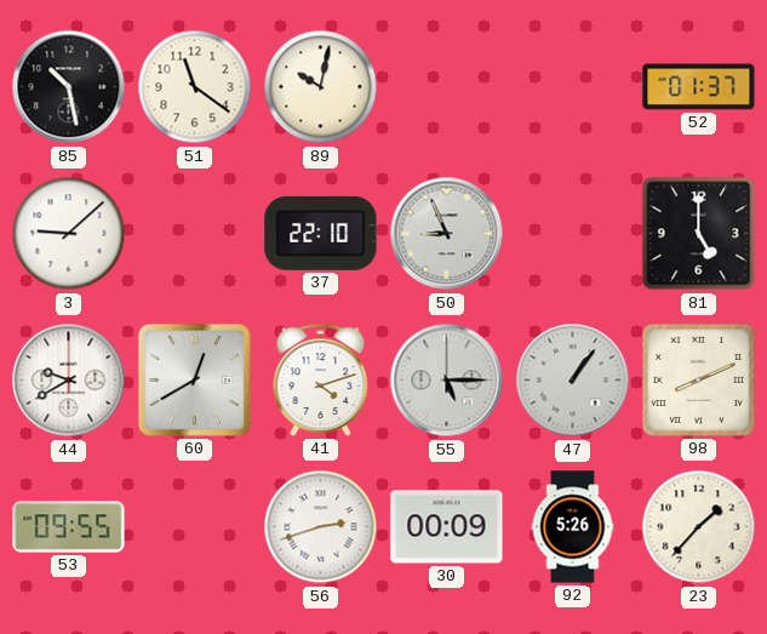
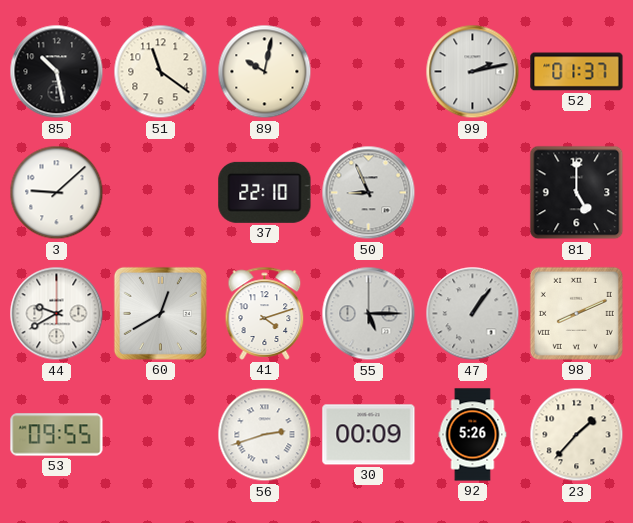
99: none -> 2:13
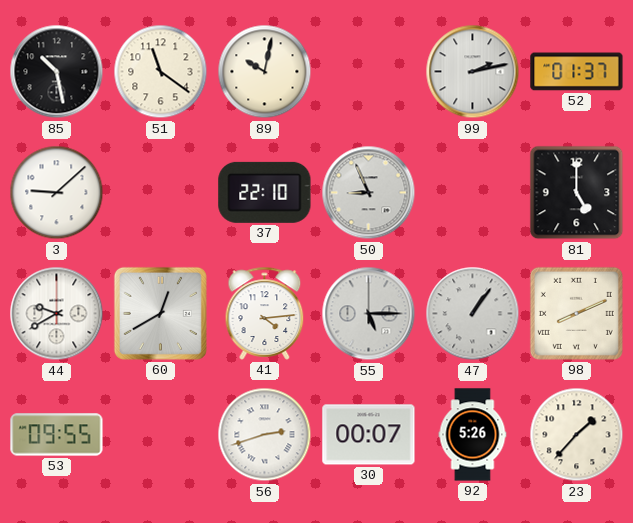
41: 4:12 -> 4:14
30: 00:09 -> 00:07
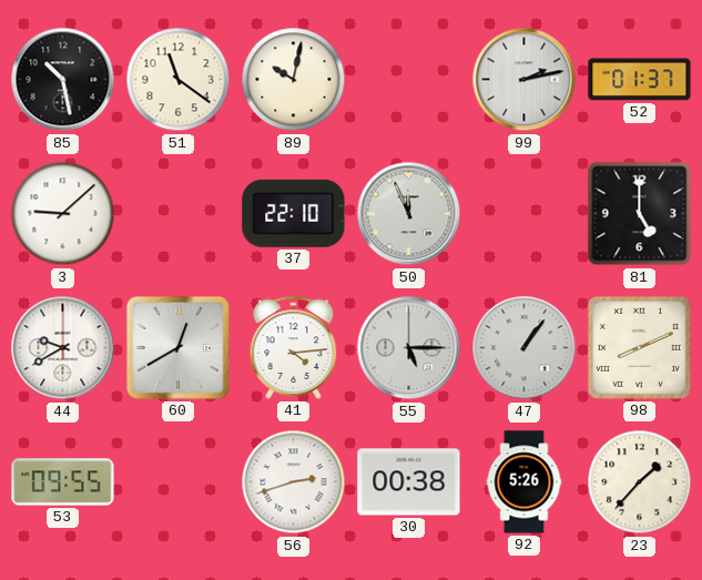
50: 8:56 -> 11:56
30: 00:07 -> 00:38
